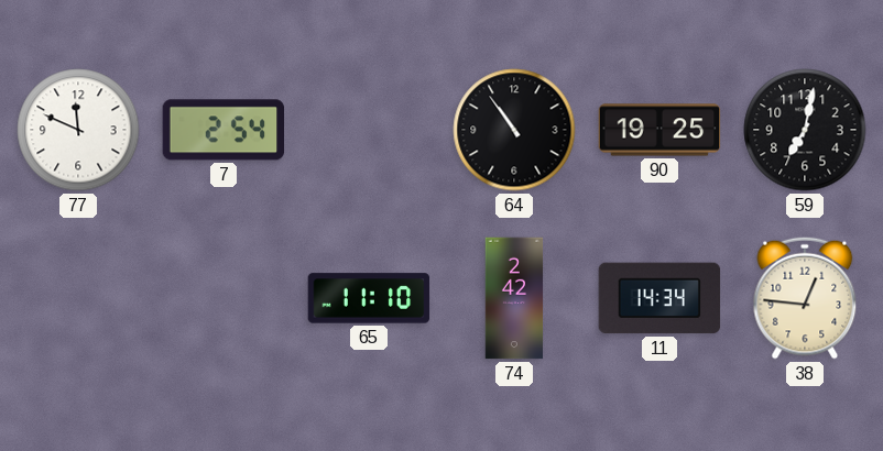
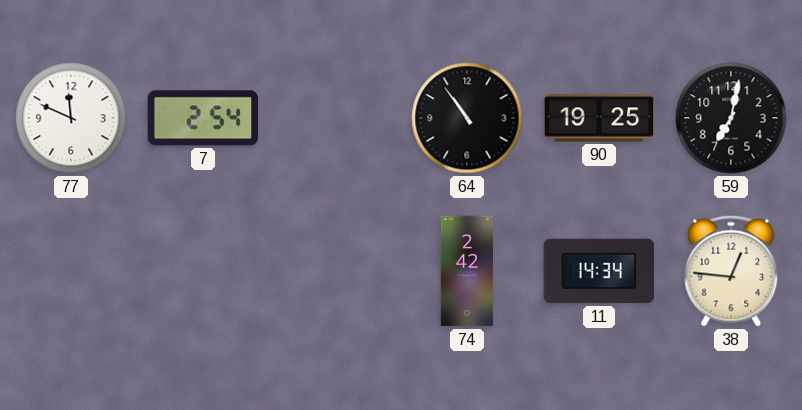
65: 11:10 -> none
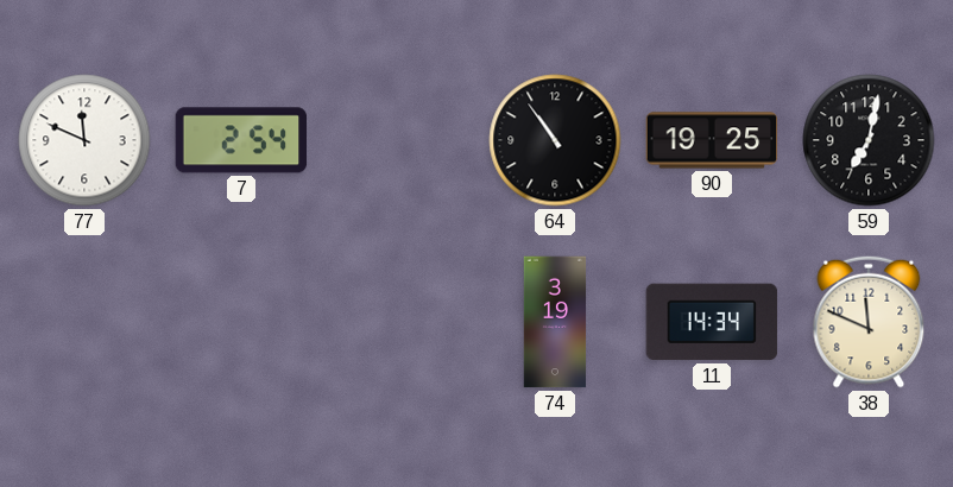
74: 2:42 -> 3:19
38: 12:46 -> 11:49
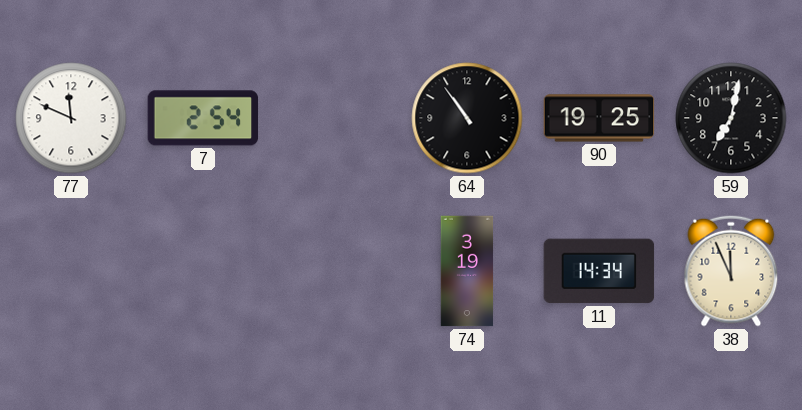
38: 11:49 -> 11:56
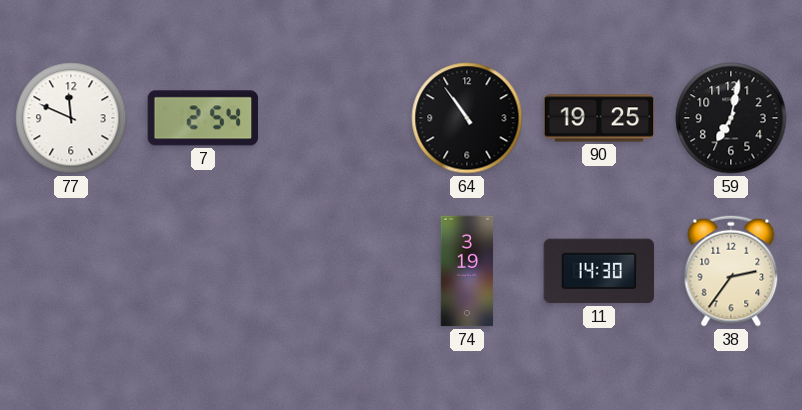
11: 14:34 -> 14:30
38: 11:56 -> 2:36
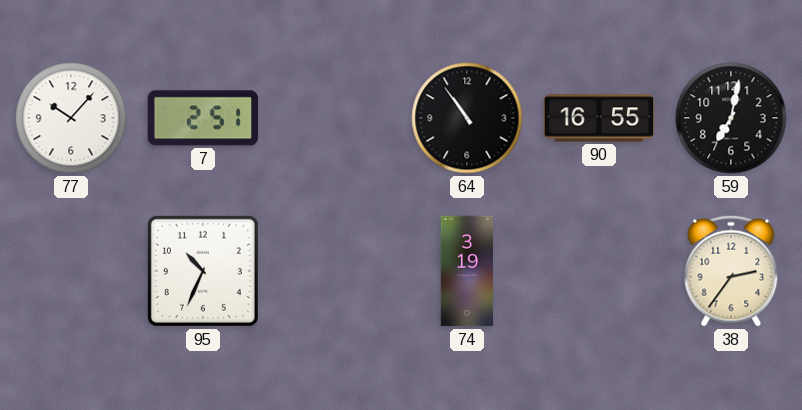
77: 11:49 -> 10:07
7: 2:54 -> 2:51
90: 19:25 -> 16:55
95: none -> 10:34
11: 14:30 -> none
